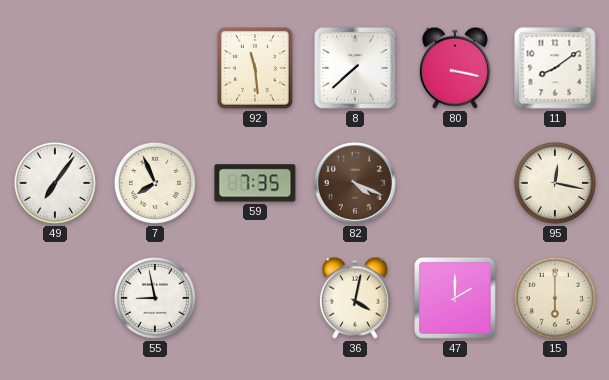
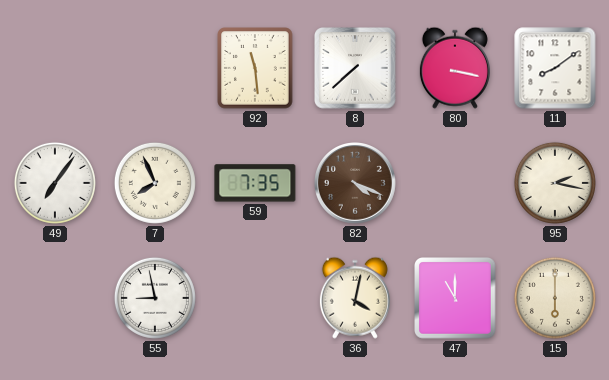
95: 12:17 -> 2:17
47: 2:00 -> 11:00
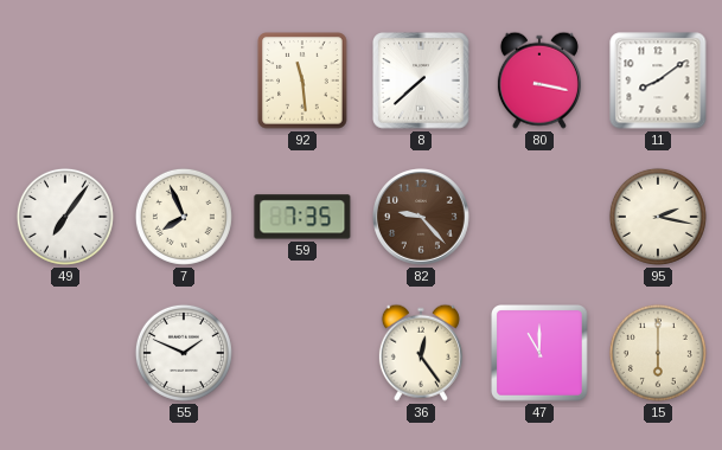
82: 4:19 -> 9:23
55: 8:58 -> 1:49
36: 4:02 -> 12:24
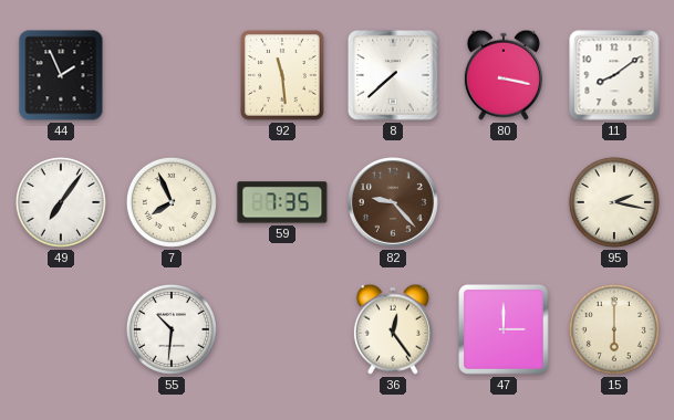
44: none -> 1:56
55: 1:49 -> 10:31
47: 11:00 -> 3:00
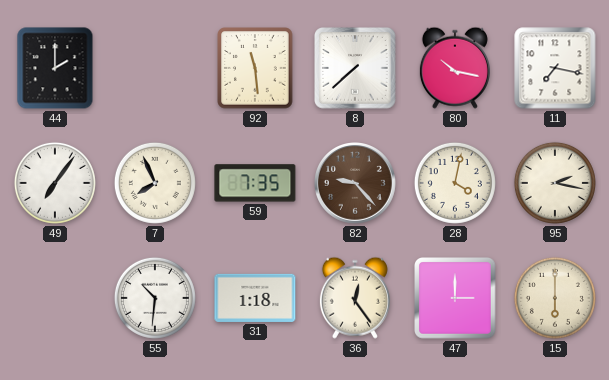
44: 1:56 -> 2:00
80: 3:17 -> 10:17
11: 8:09 -> 7:17
28: none -> 4:02
31: none -> 1:18
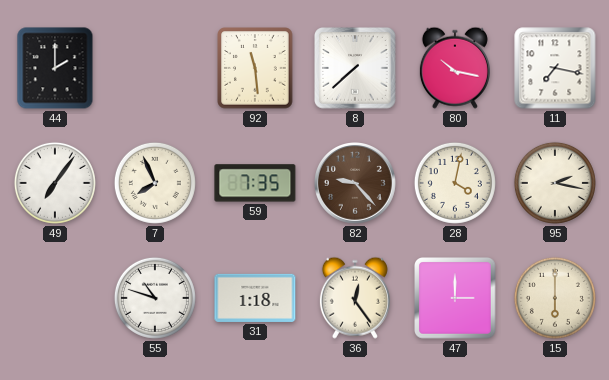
55: 10:31 -> 10:48
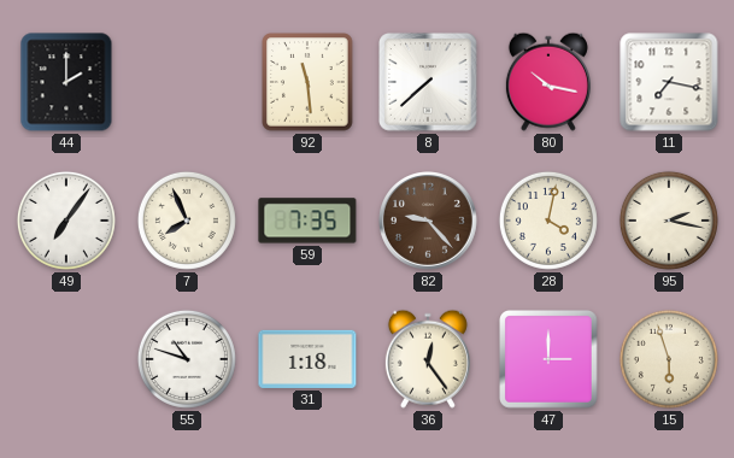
15: 6:00 -> 5:57
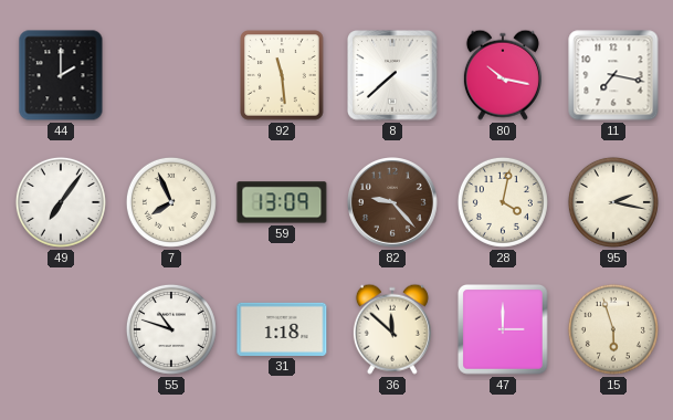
59: 7:35 -> 13:09
36: 12:24 -> 11:52
